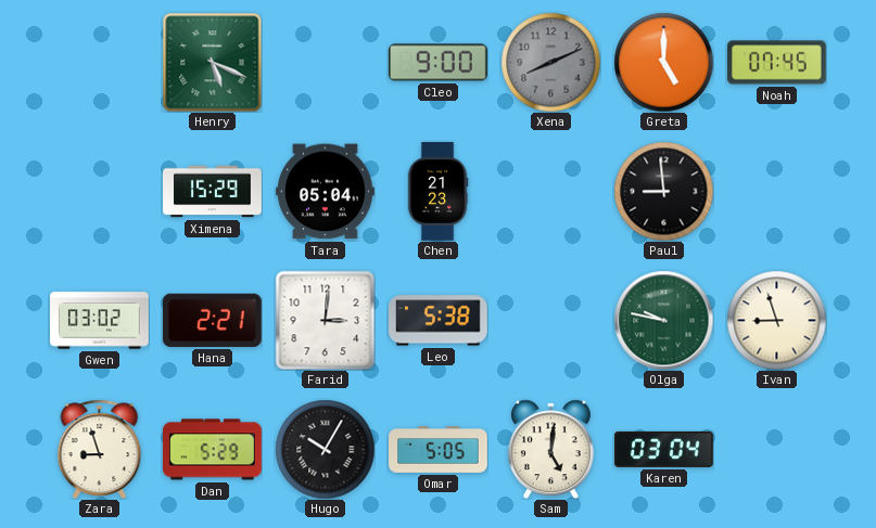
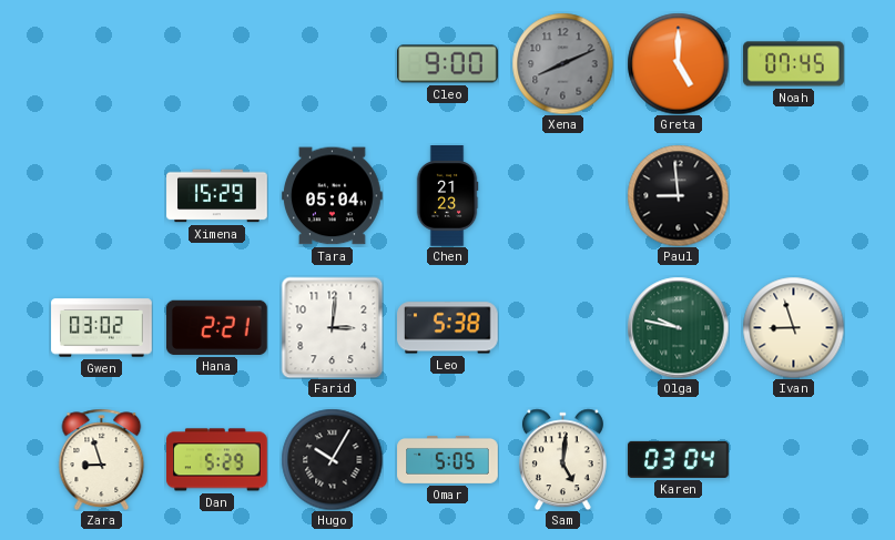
Henry: 5:19 -> none
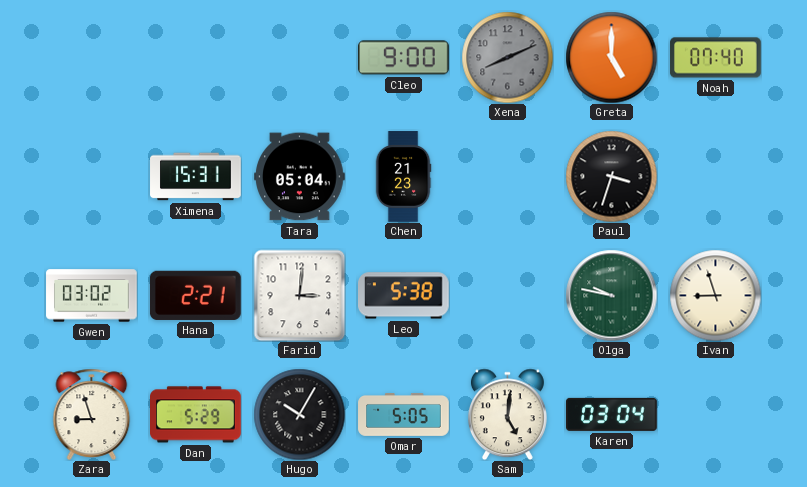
Noah: 07:45 -> 07:40
Ximena: 15:29 -> 15:31
Paul: 8:59 -> 3:33
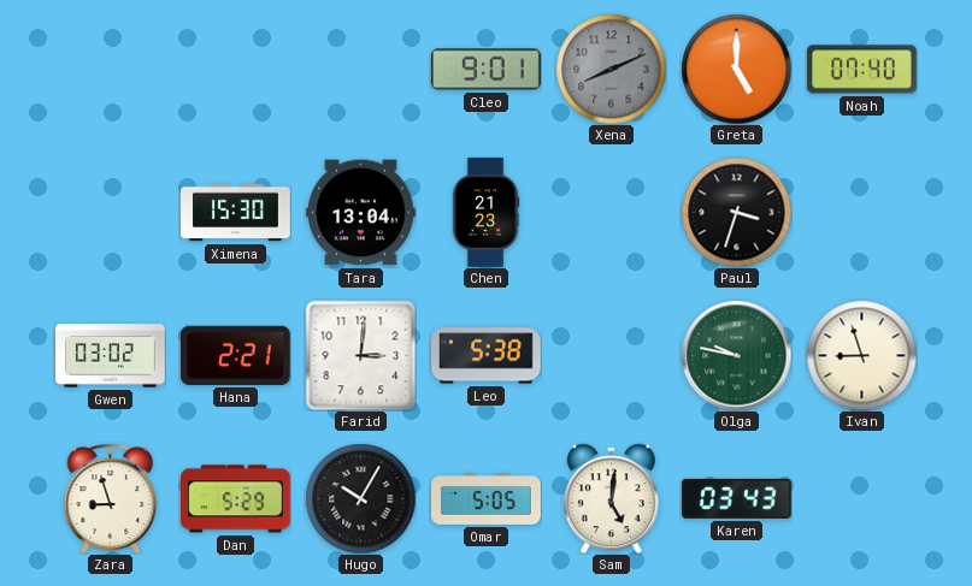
Cleo: 9:00 -> 9:01
Ximena: 15:31 -> 15:30
Tara: 05:04 -> 13:04
Karen: 03:04 -> 03:43
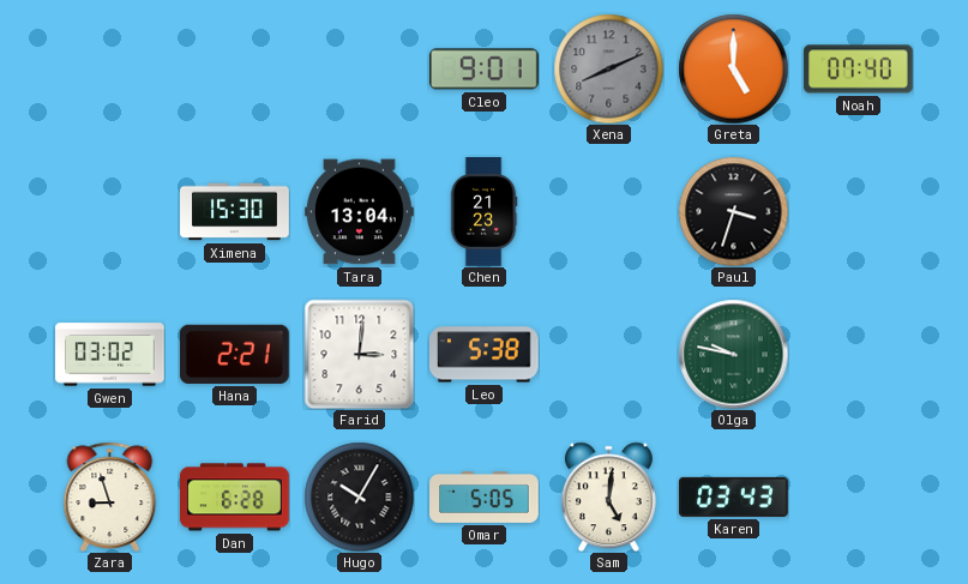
Ivan: 8:57 -> none
Dan: 5:29 -> 6:28
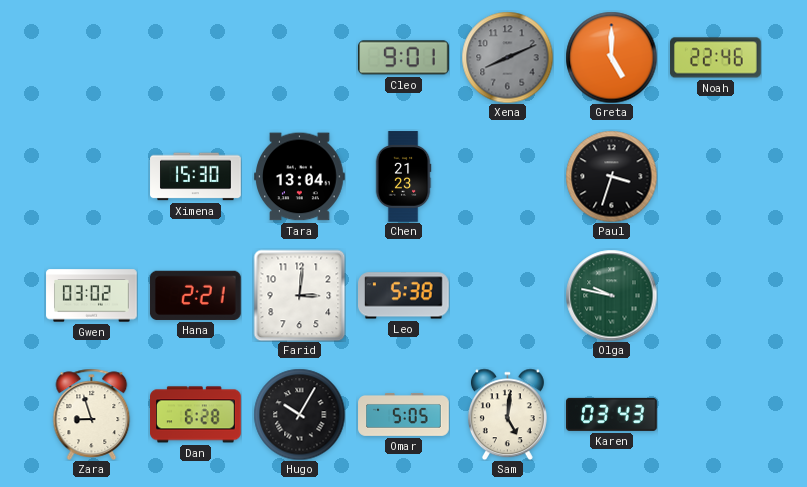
Noah: 07:40 -> 22:46
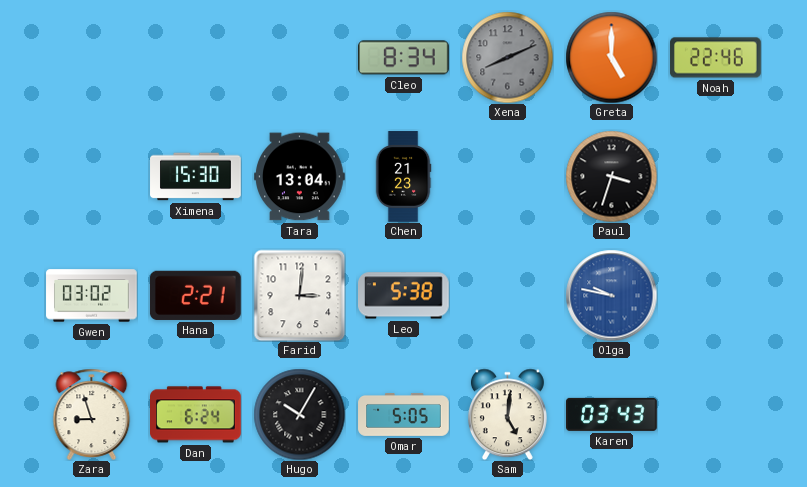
Cleo: 9:01 -> 8:34
Olga dial: green -> blue
Dan: 6:28 -> 6:24
